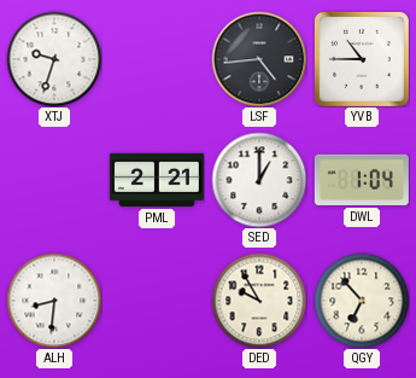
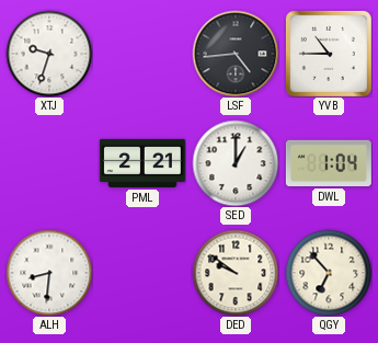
DED: 9:55 -> 9:51
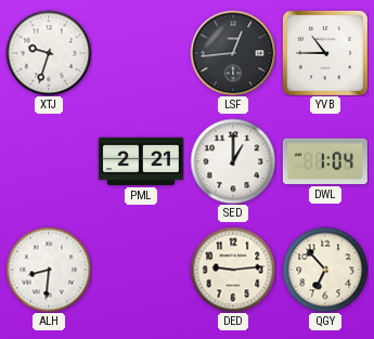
LSF: 4:44 -> 12:44
DED: 9:51 -> 9:14
